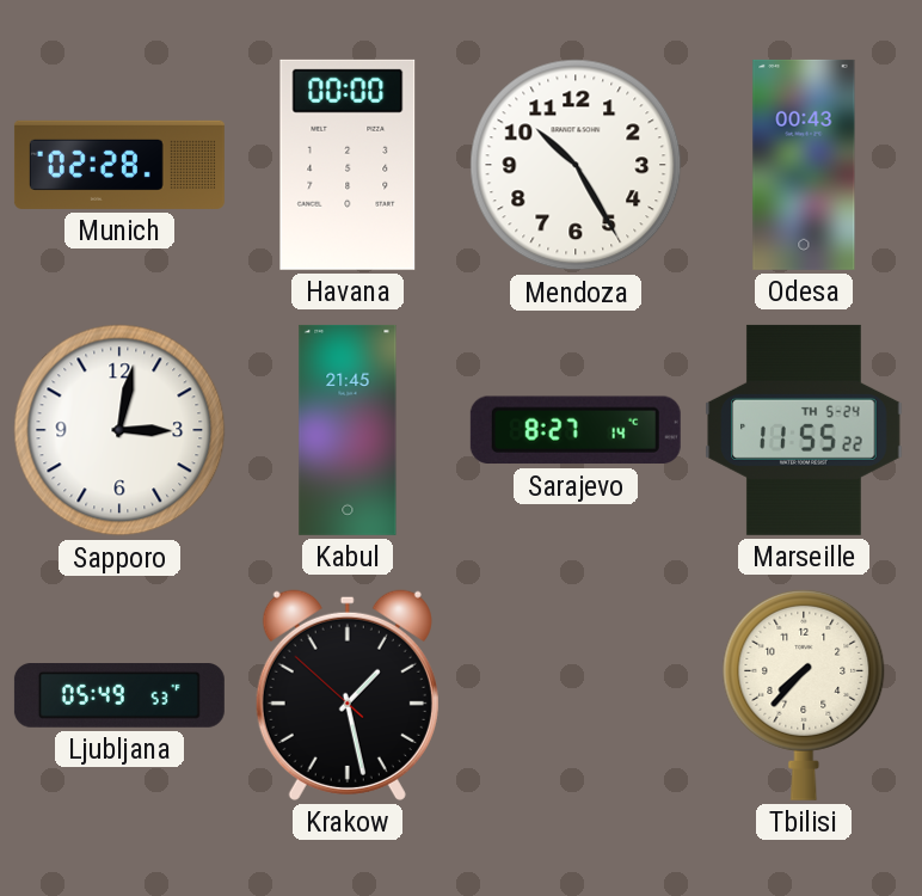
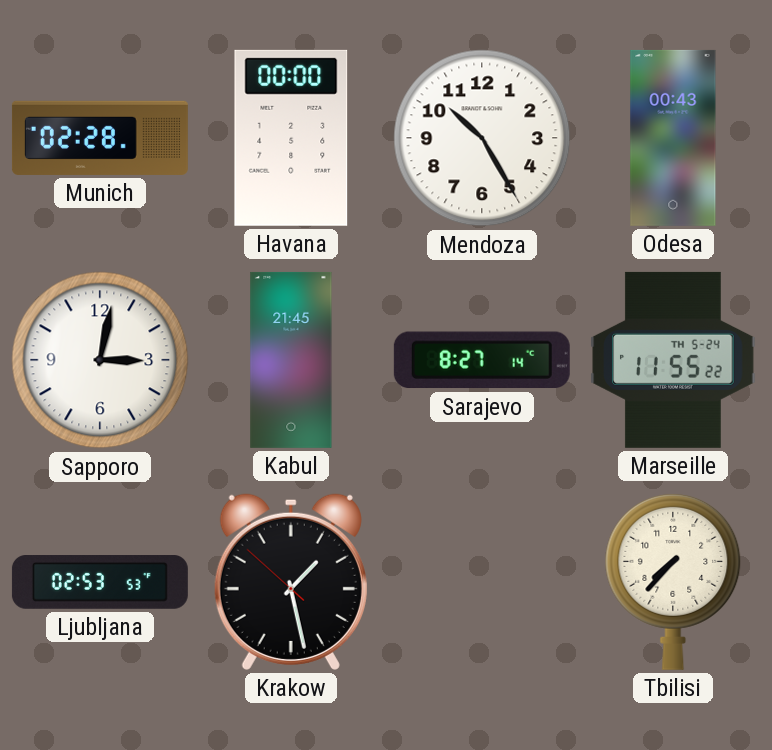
Ljubljana: 05:49 -> 02:53
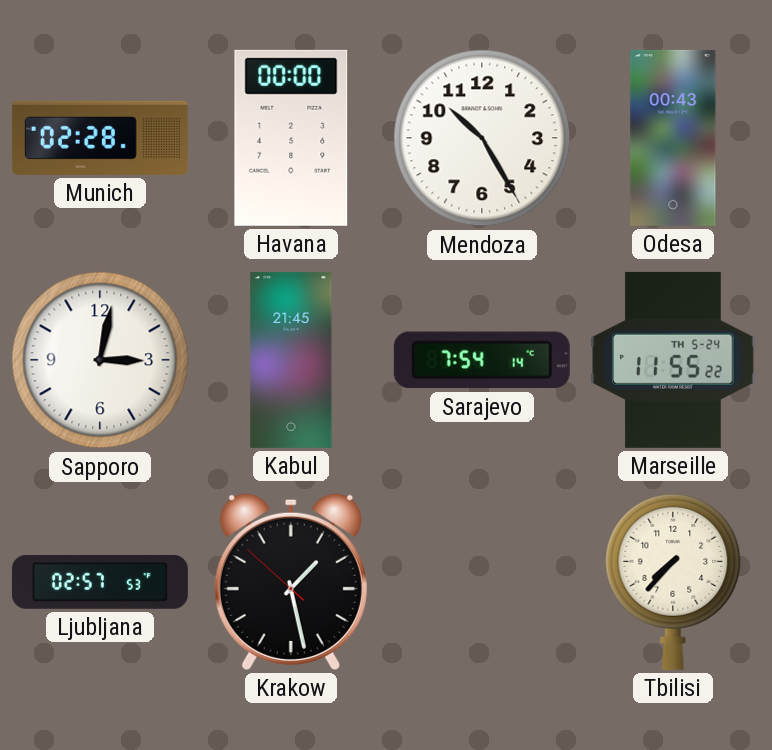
Sarajevo: 8:27 -> 7:54
Ljubljana: 02:53 -> 02:57
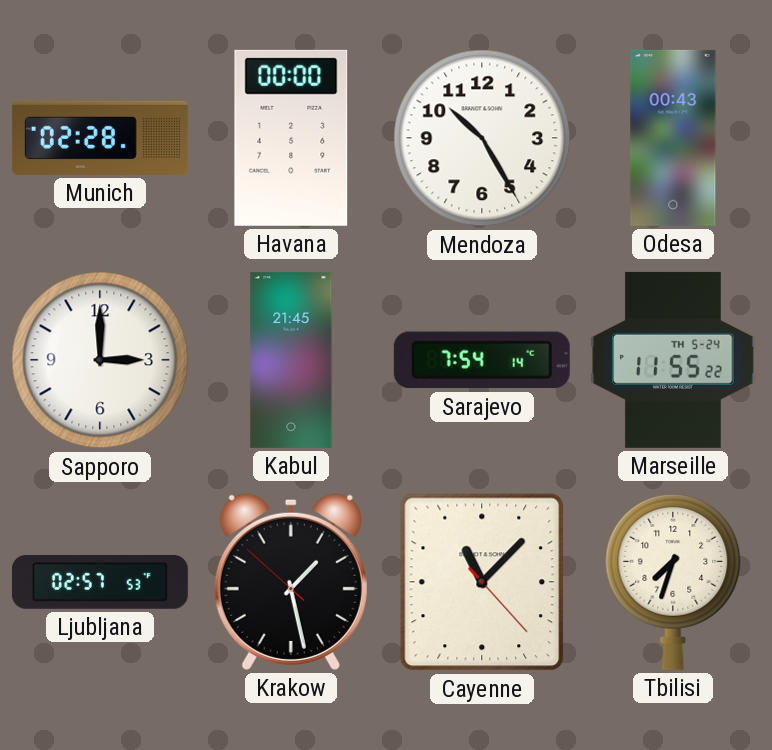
Sapporo: 3:02 -> 3:00
Cayenne: none -> 11:07
Tbilisi: 7:37 -> 7:33
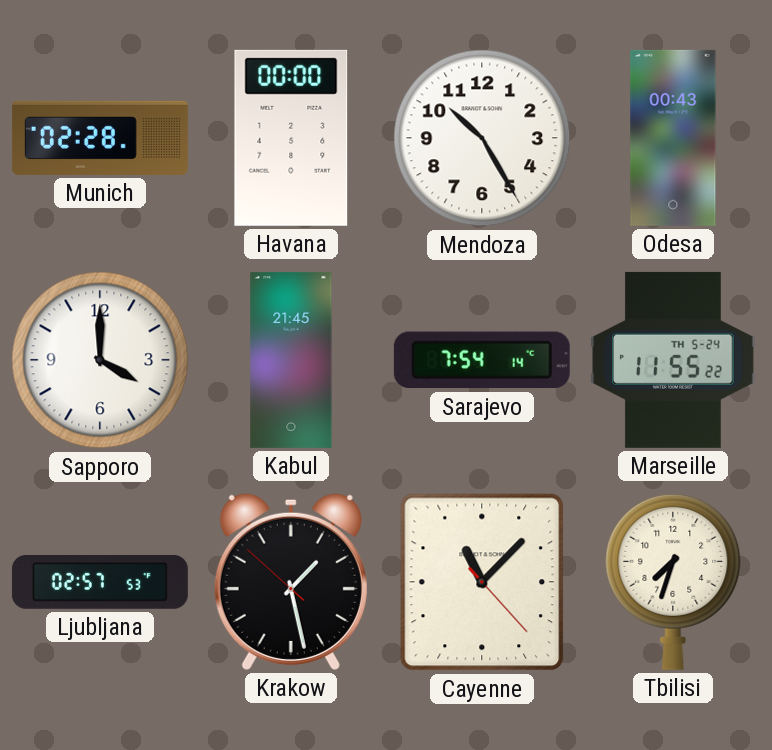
Sapporo: 3:00 -> 4:00
